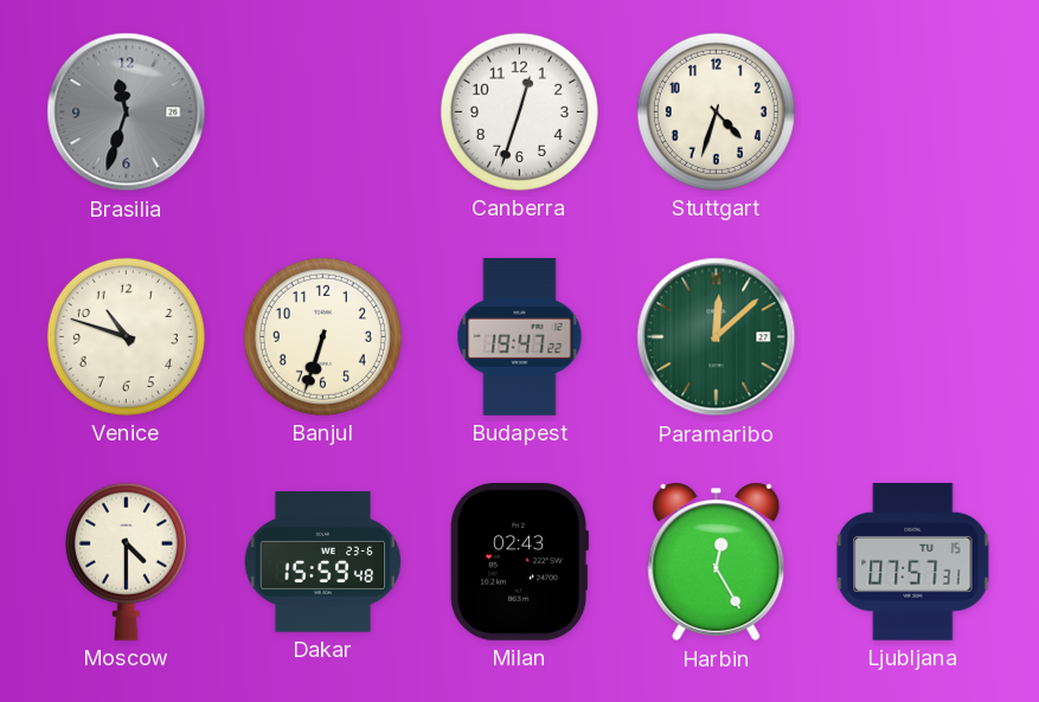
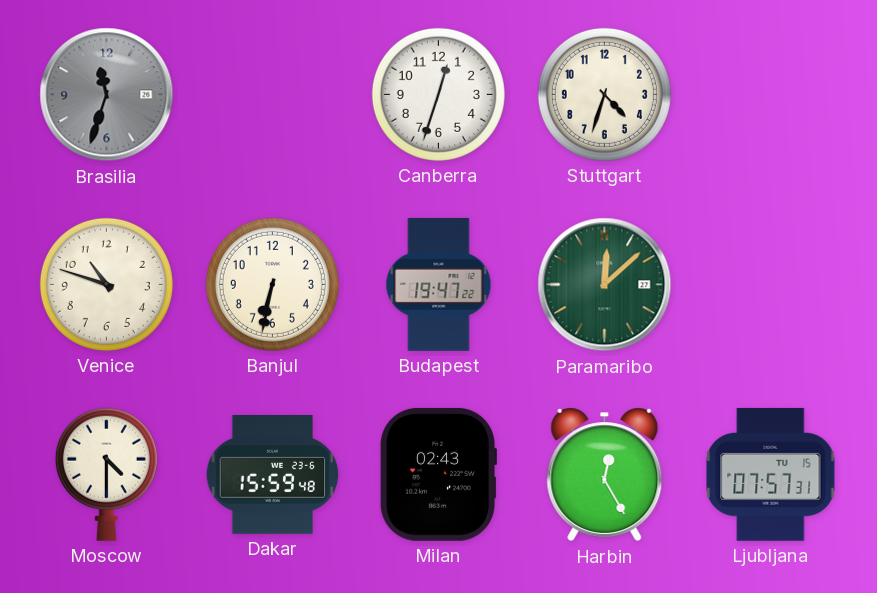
Banjul: 6:33 -> 6:32
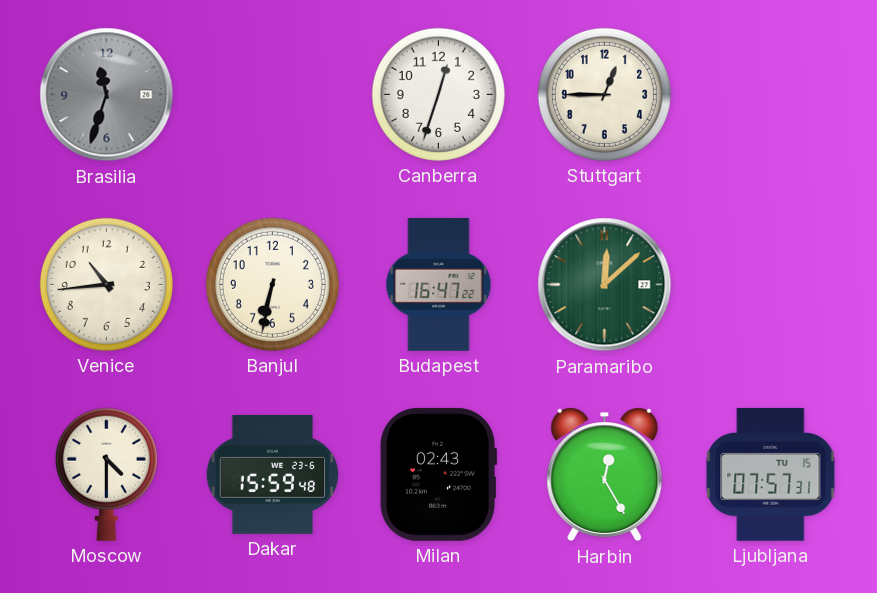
Stuttgart: 4:33 -> 12:45
Venice: 10:48 -> 10:44
Budapest: 19:47 -> 16:47
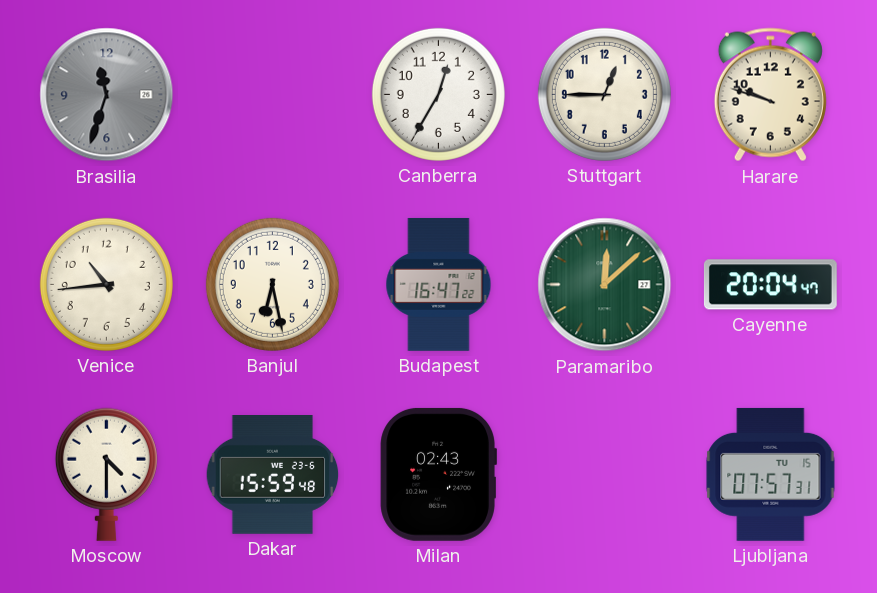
Canberra: 12:33 -> 12:35
Harare: none -> 9:48
Banjul: 6:32 -> 6:28
Cayenne: none -> 20:04
Harbin: 12:25 -> none
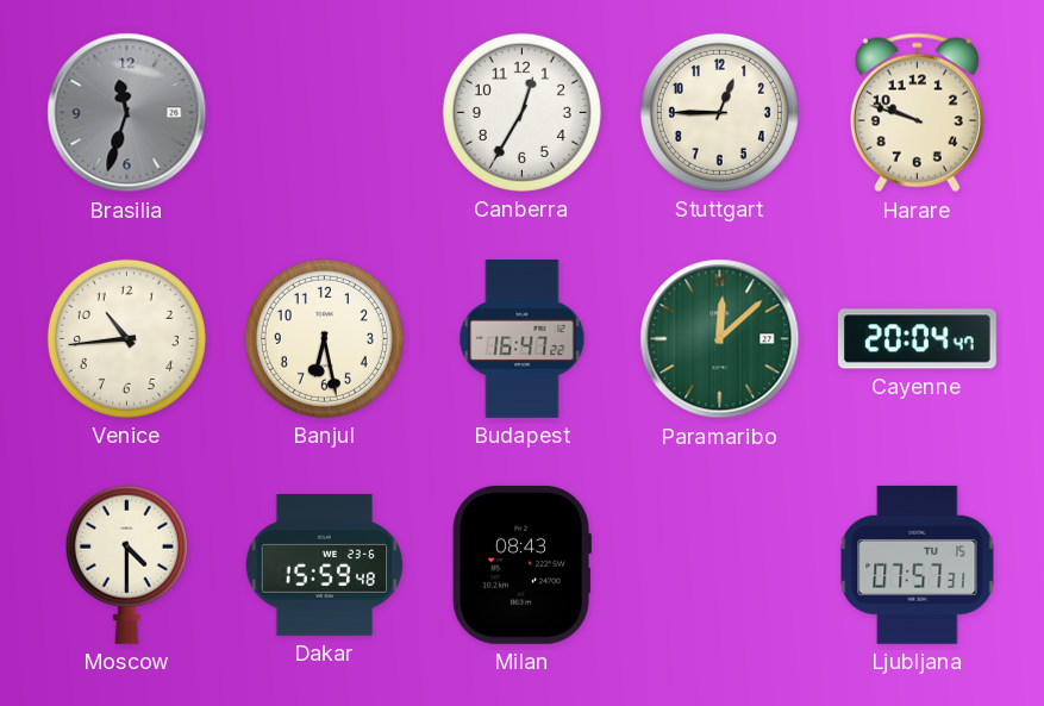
Milan: 02:43 -> 08:43
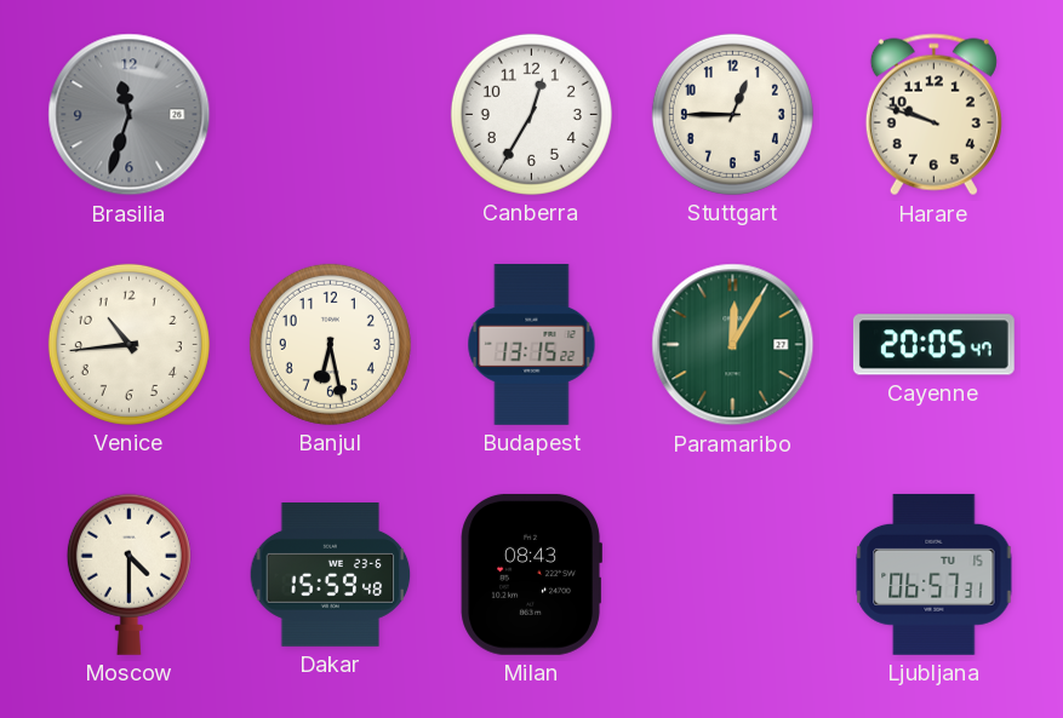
Budapest: 16:47 -> 13:15
Paramaribo: 12:08 -> 12:05
Cayenne: 20:04 -> 20:05
Ljubljana: 07:57 -> 06:57
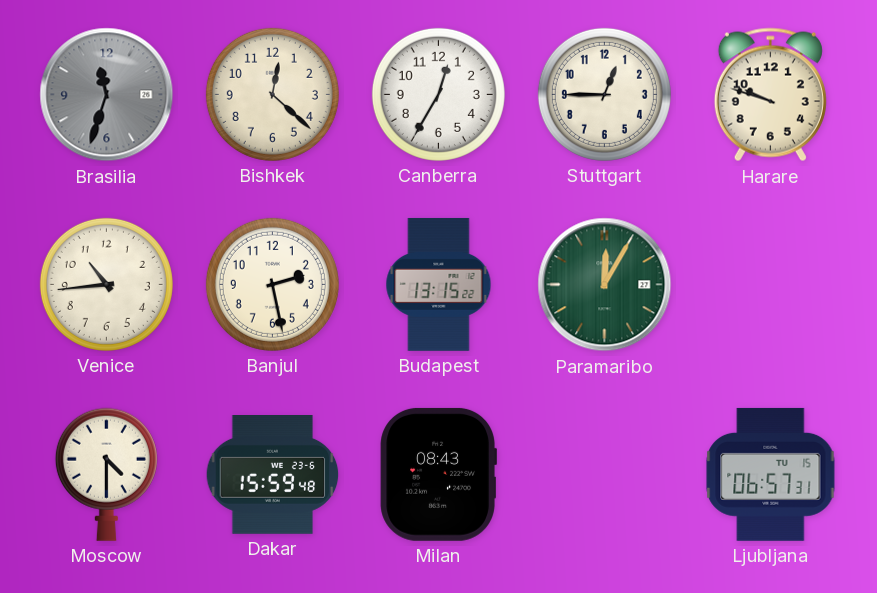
Bishkek: none -> 12:22
Banjul: 6:28 -> 2:28
Cayenne: 20:05 -> none
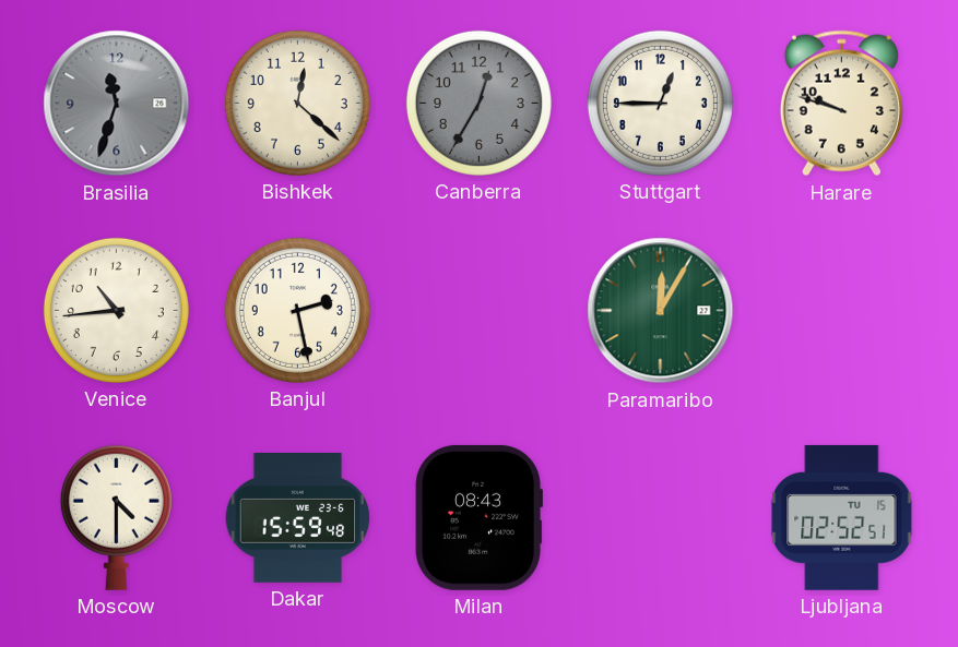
Canberra dial: white -> grey
Budapest: 13:15 -> none
Ljubljana: 06:57 -> 02:52
